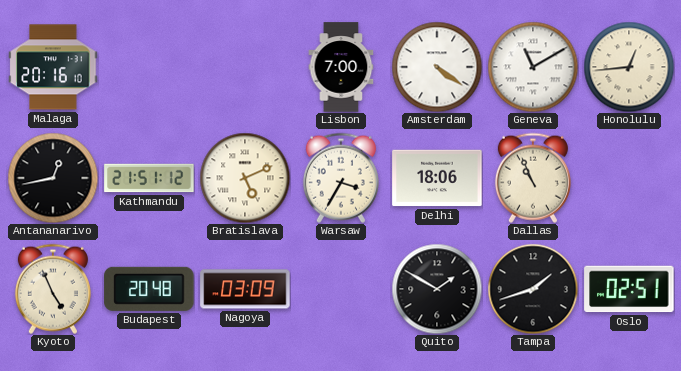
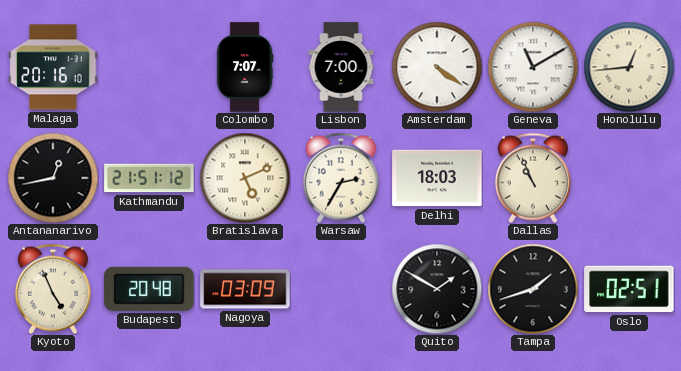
Colombo: none -> 7:07
Warsaw: 3:35 -> 2:35
Delhi: 18:06 -> 18:03
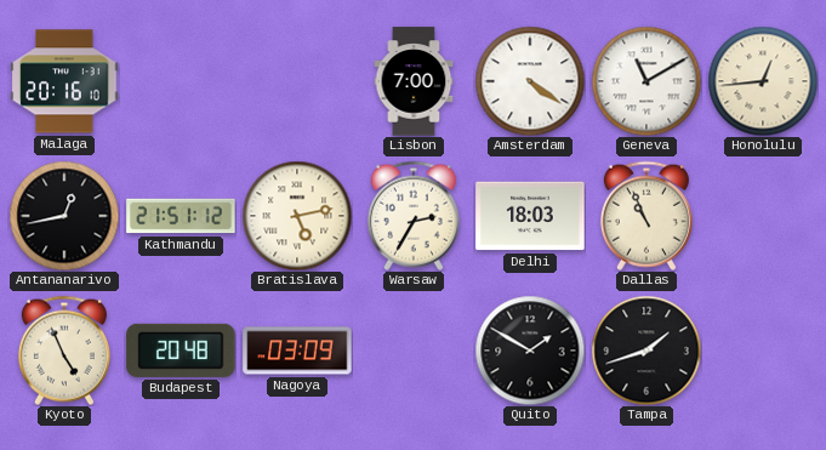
Colombo: 7:07 -> none
Bratislava: 5:11 -> 5:13
Oslo: 02:51 -> none
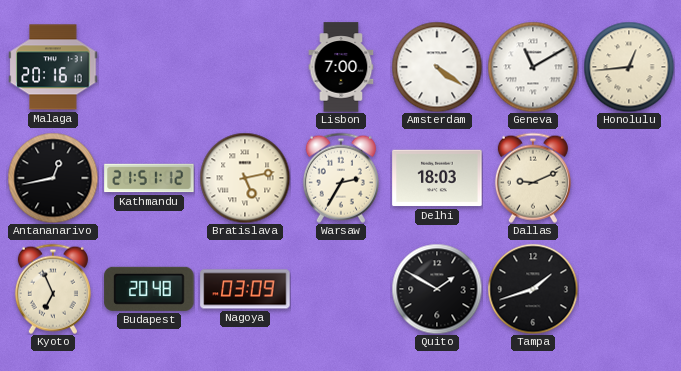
Dallas: 10:56 -> 9:11
Kyoto: 4:56 -> 6:56
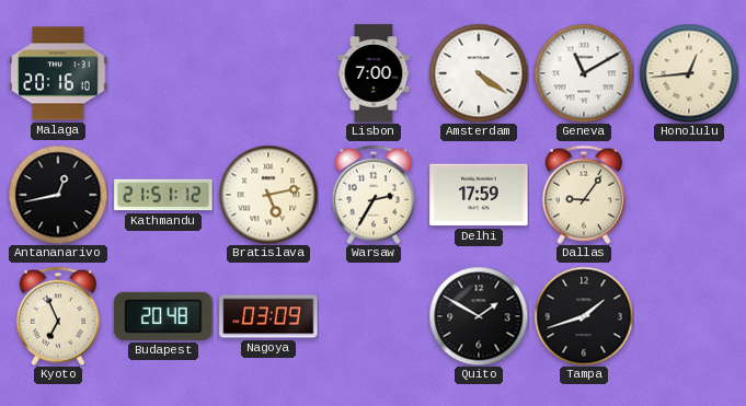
Delhi: 18:03 -> 17:59
Dallas: 9:11 -> 9:06
